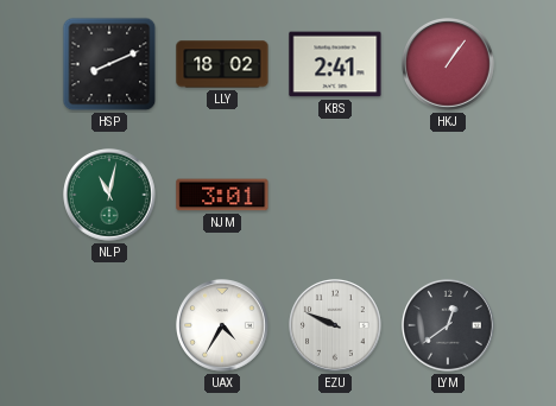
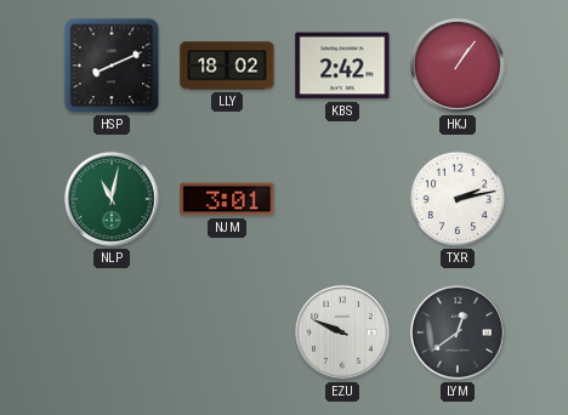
KBS: 2:41 -> 2:42
TXR: none -> 2:13
UAX: 4:35 -> none
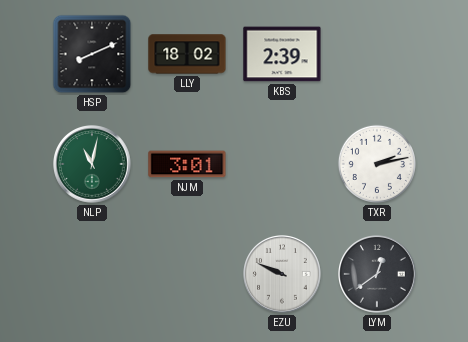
KBS: 2:42 -> 2:39
HKJ: 1:06 -> none
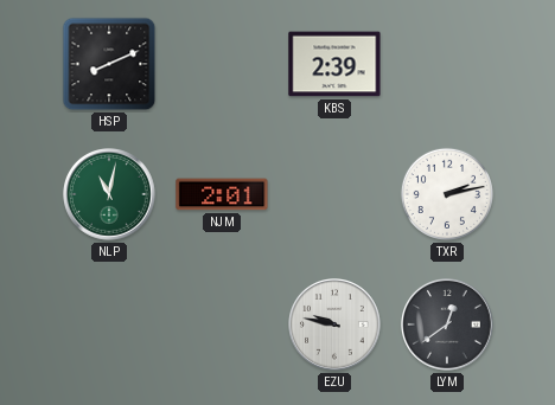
LLY: 18:02 -> none
NJM: 3:01 -> 2:01
EZU: 9:49 -> 9:47
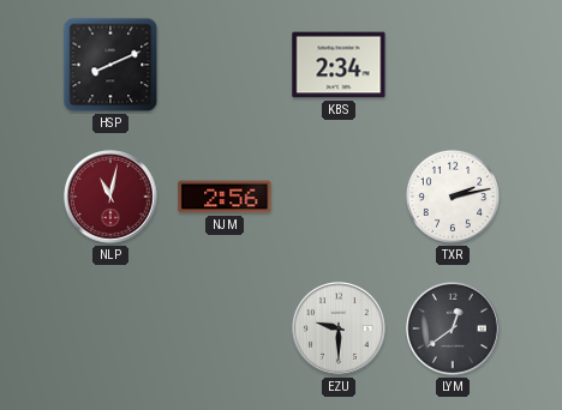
KBS: 2:39 -> 2:34
NLP dial: green -> burgundy
NJM: 2:01 -> 2:56
EZU: 9:47 -> 9:30
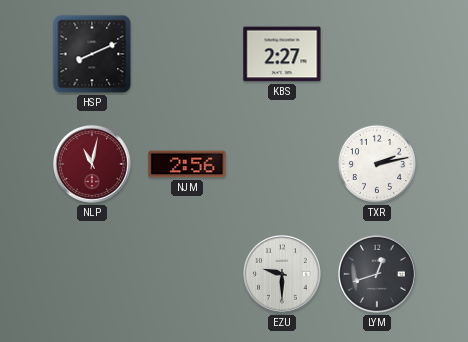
KBS: 2:34 -> 2:27
LYM: 12:39 -> 12:42
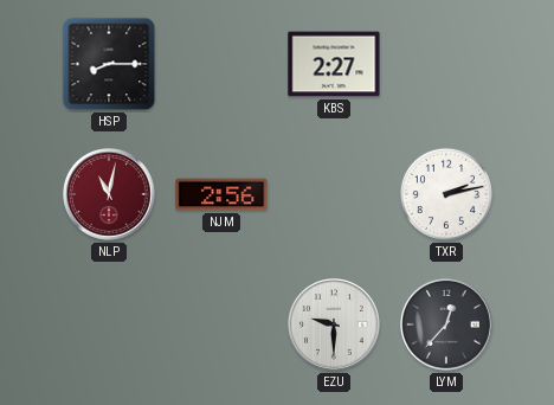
HSP: 8:11 -> 8:15
LYM: 12:42 -> 12:37
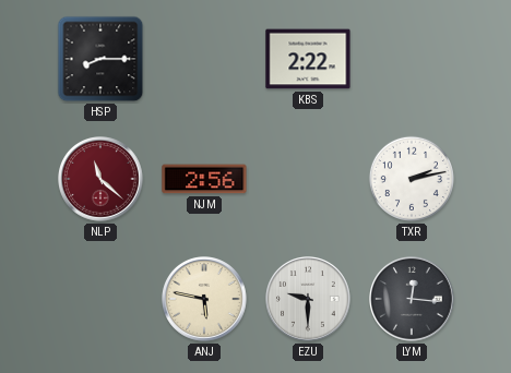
KBS: 2:27 -> 2:22
NLP: 11:02 -> 11:22
ANJ: none -> 5:47
LYM: 12:37 -> 12:16
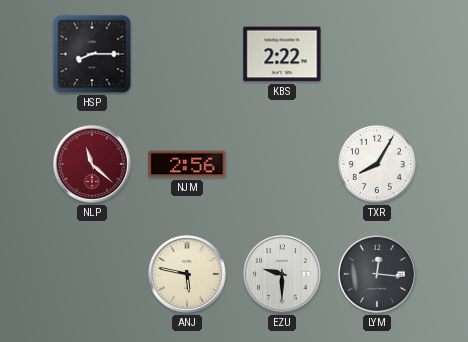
TXR: 2:13 -> 8:05
